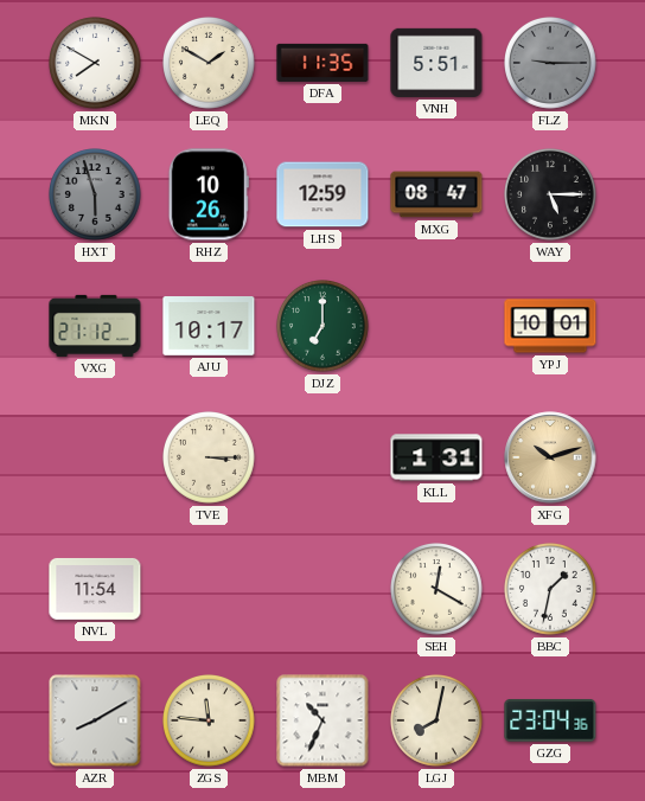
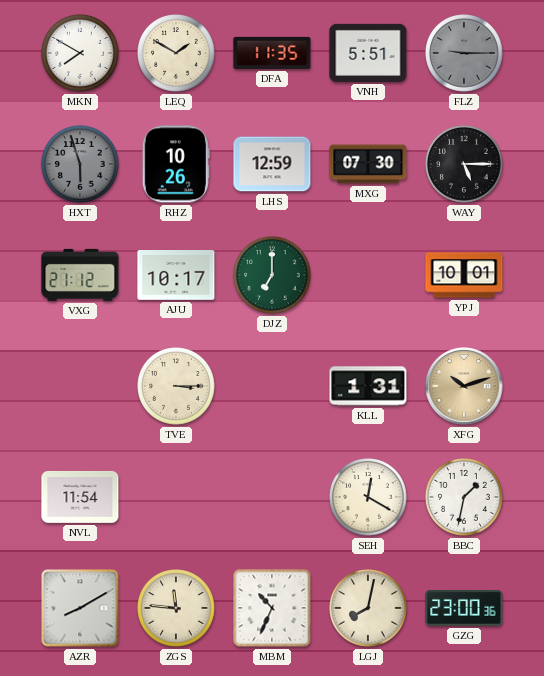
MXG: 08:47 -> 07:30
GZG: 23:04 -> 23:00
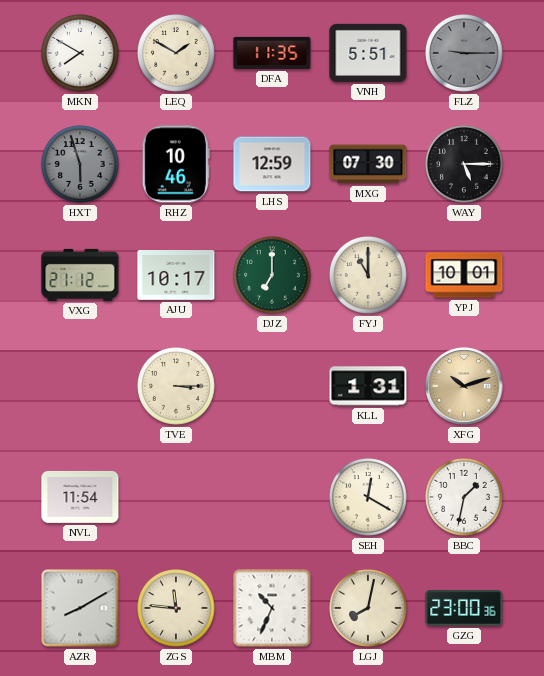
RHZ: 10:26 -> 10:46
FYJ: none -> 11:00
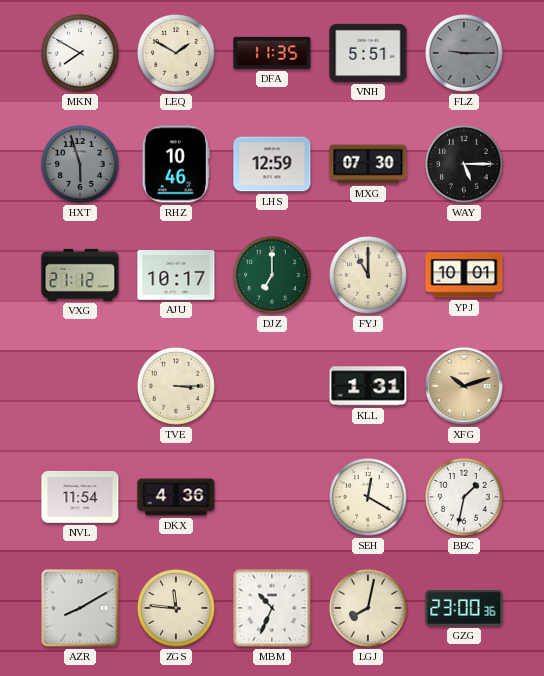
DKX: none -> 4:36
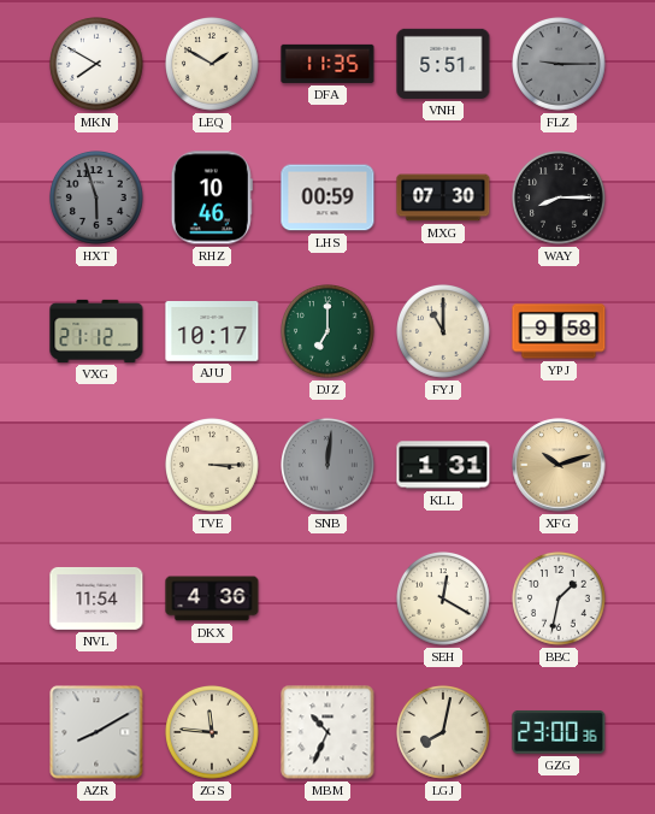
LHS: 12:59 -> 00:59
WAY: 5:15 -> 8:15
YPJ: 10:01 -> 9:58
SNB: none -> 12:01
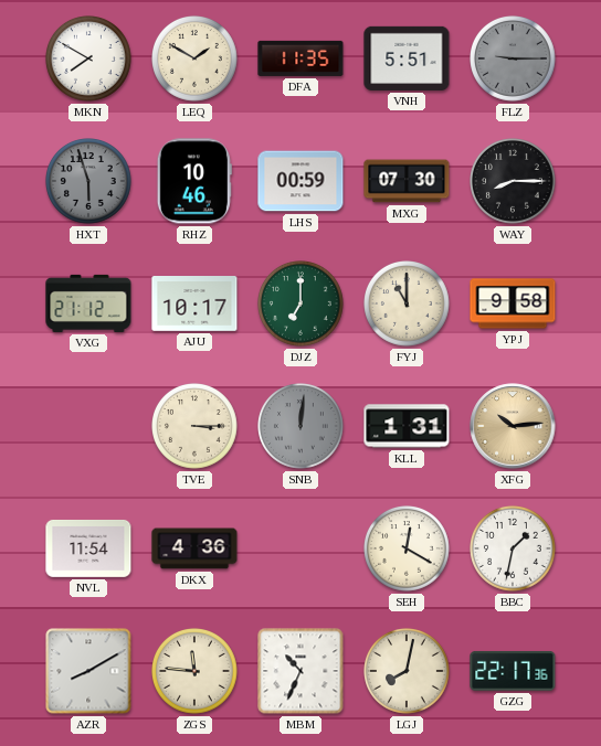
XFG: 10:12 -> 10:14
GZG: 23:00 -> 22:17
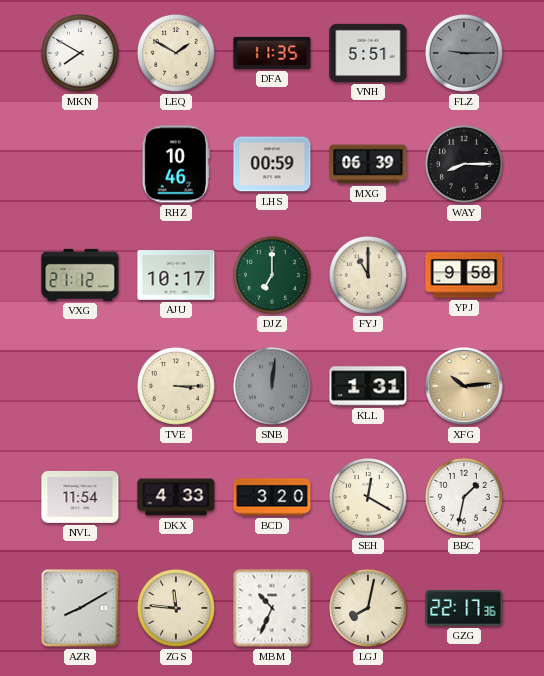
HXT: 5:57 -> none
MXG: 07:30 -> 06:39
DKX: 4:36 -> 4:33
BCD: none -> 3:20
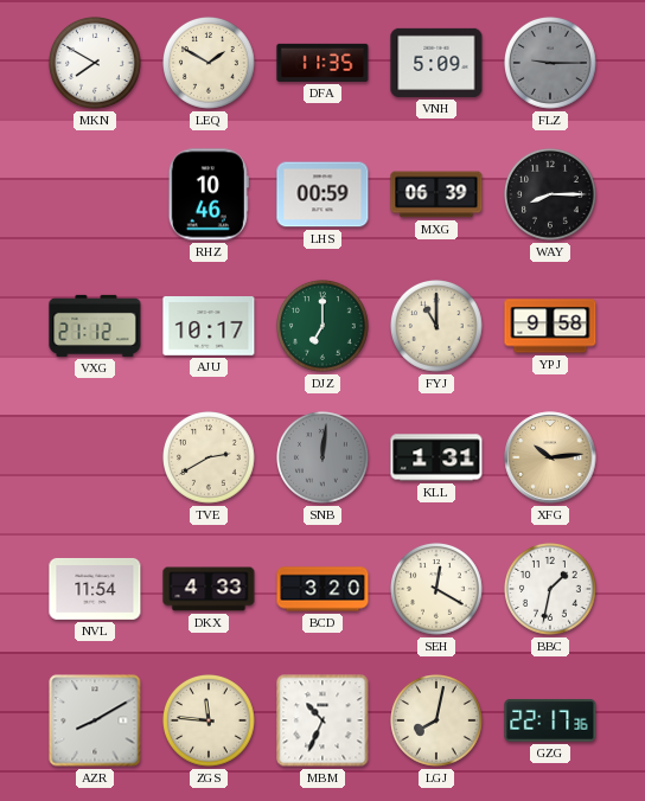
VNH: 5:51 -> 5:09
TVE: 3:15 -> 2:40
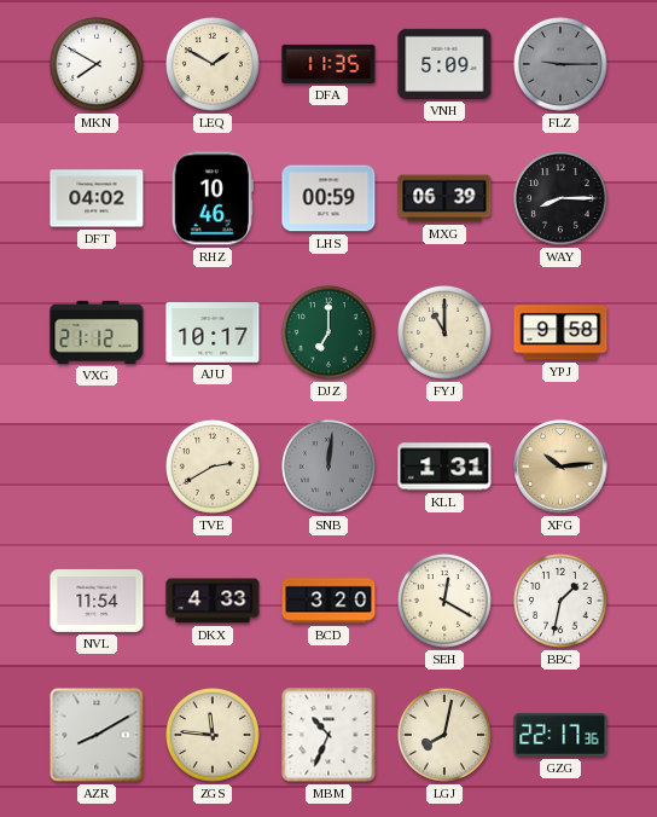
DFT: none -> 04:02
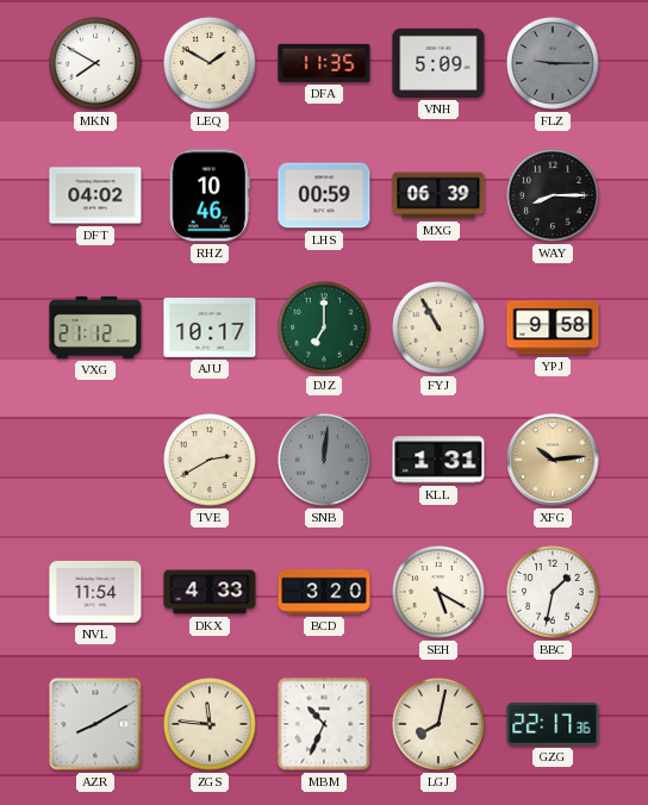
FYJ: 11:00 -> 10:55
SEH: 12:20 -> 5:20
